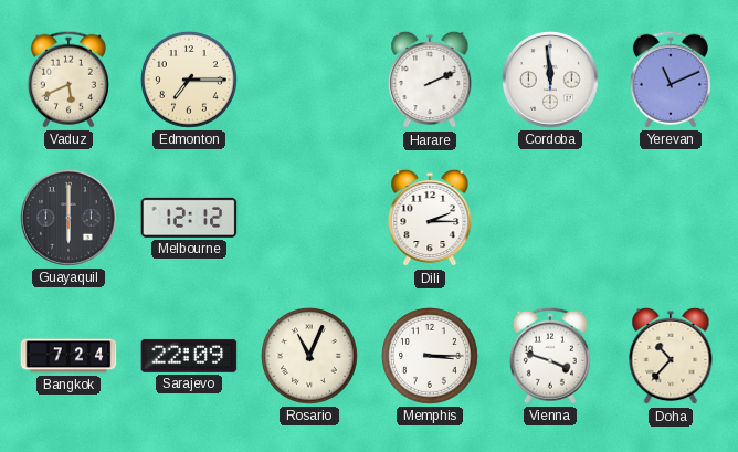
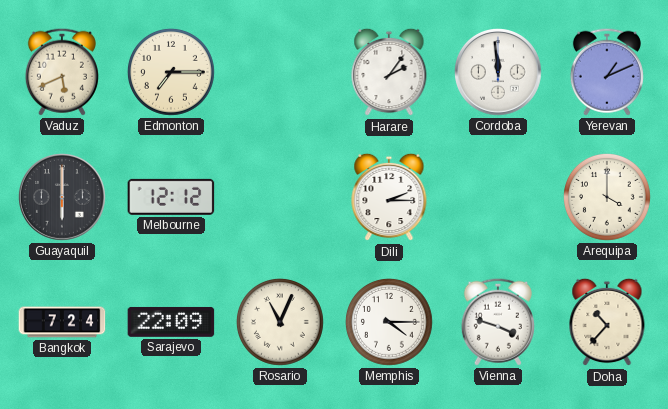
Harare: 2:11 -> 2:06
Yerevan: 11:11 -> 1:11
Arequipa: none -> 4:00
Memphis: 3:15 -> 4:15
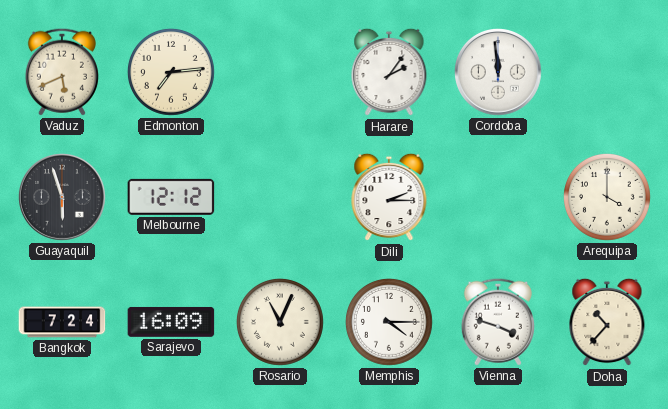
Edmonton: 7:15 -> 7:14
Yerevan: 1:11 -> none
Guayaquil: 6:00 -> 5:57
Sarajevo: 22:09 -> 16:09
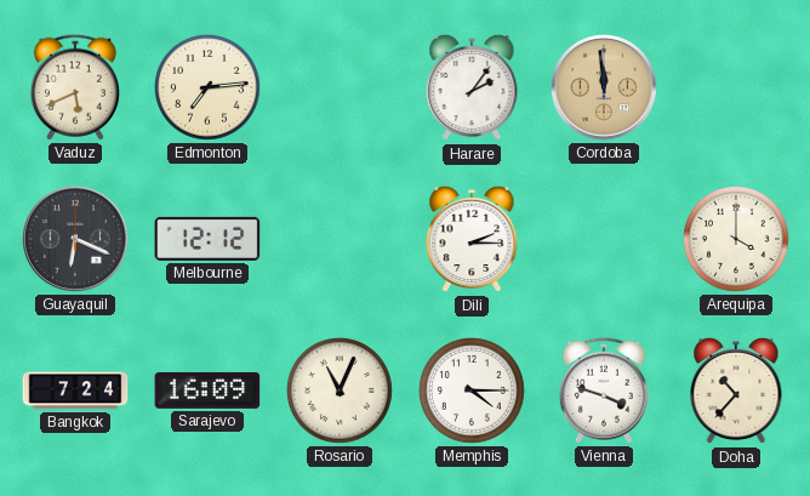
Cordoba dial: white -> champagne
Guayaquil: 5:57 -> 6:19
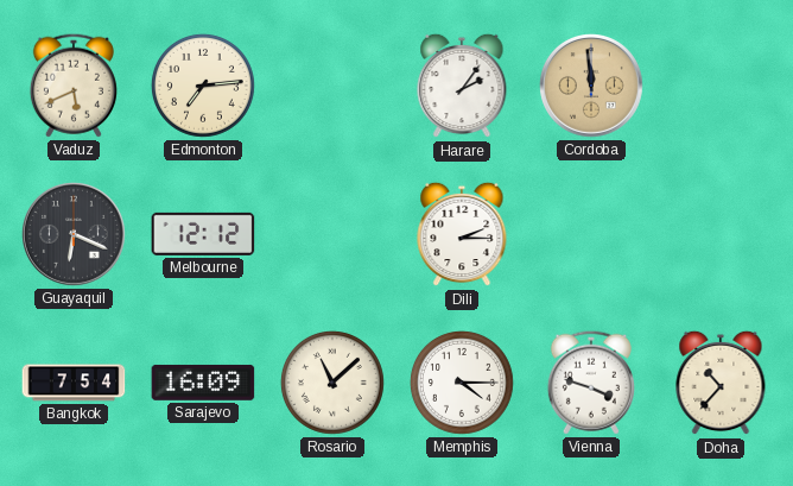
Arequipa: 4:00 -> none
Bangkok: 7:24 -> 7:54
Rosario: 11:04 -> 11:08
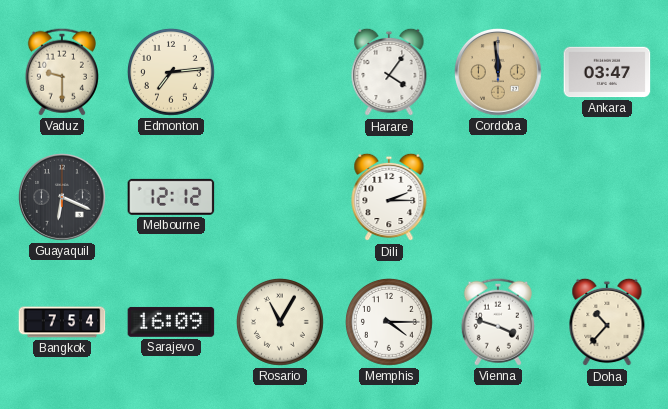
Vaduz: 5:41 -> 9:30
Harare: 2:06 -> 4:06
Ankara: none -> 03:47
Rosario: 11:08 -> 11:05
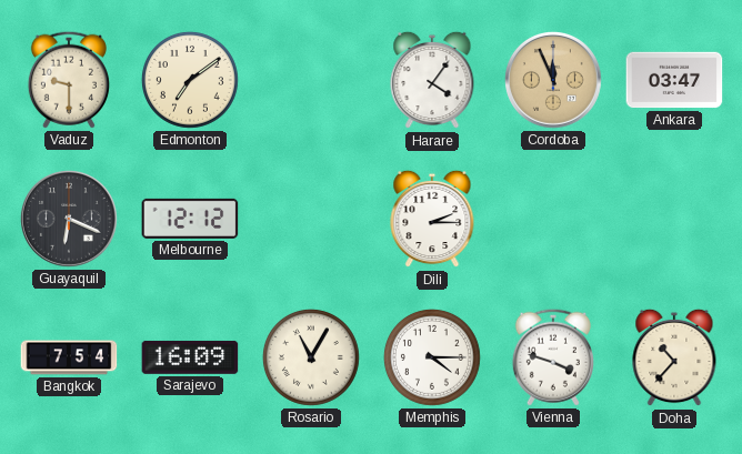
Edmonton: 7:14 -> 7:09
Cordoba: 11:59 -> 11:56
